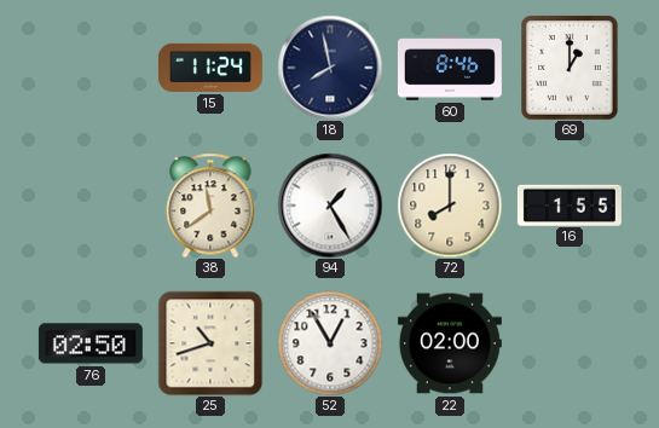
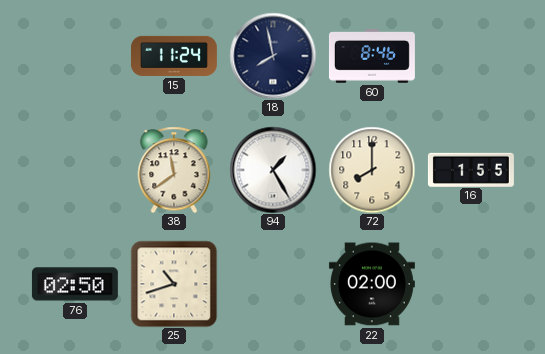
69: 1:00 -> none
52: 12:55 -> none
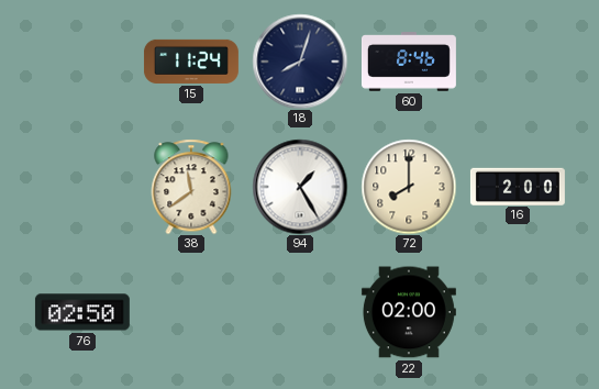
18: 7:58 -> 8:03
16: 1:55 -> 2:00
25: 10:42 -> none
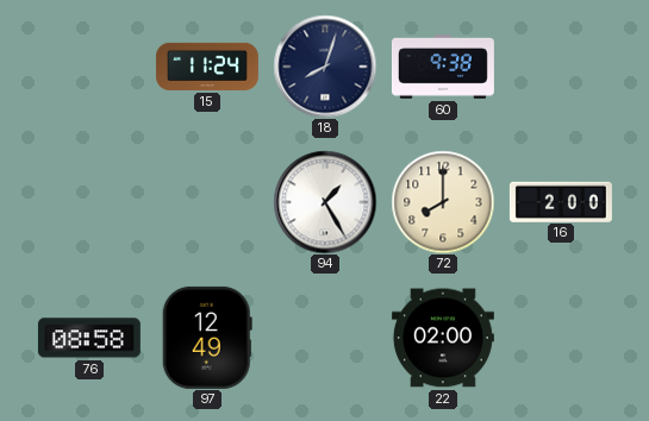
60: 8:46 -> 9:38
38: 11:39 -> none
76: 02:50 -> 08:58
97: none -> 12:49
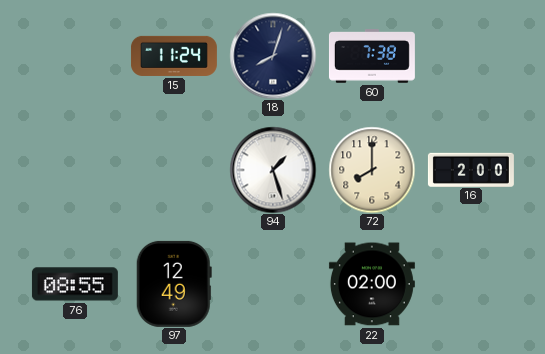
60: 9:38 -> 7:38
94: 1:25 -> 1:27
76: 08:58 -> 08:55
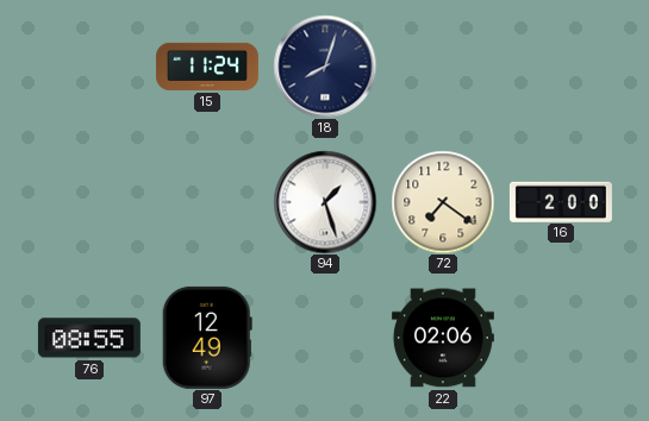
60: 7:38 -> none
72: 8:00 -> 7:21
22: 02:00 -> 02:06
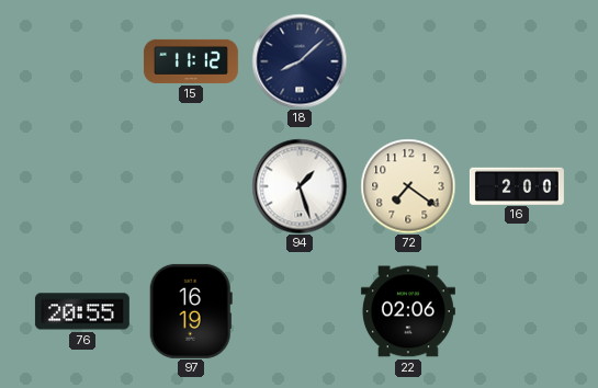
15: 11:24 -> 11:12
18: 8:03 -> 8:08
76: 08:55 -> 20:55
97: 12:49 -> 16:19
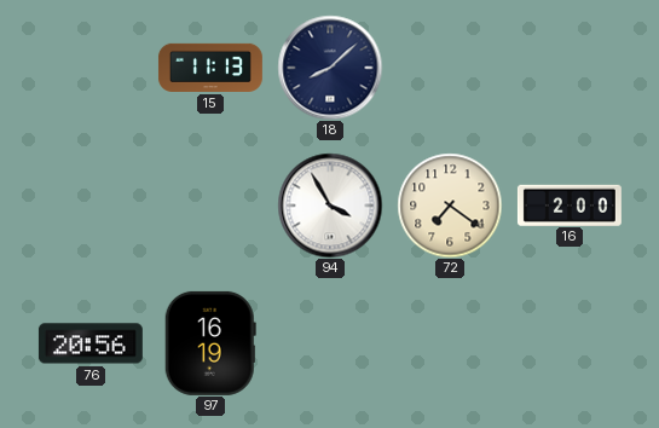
15: 11:12 -> 11:13
94: 1:27 -> 3:55
76: 20:55 -> 20:56
22: 02:06 -> none
